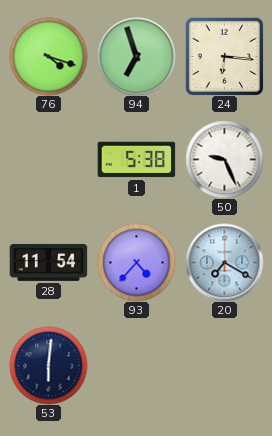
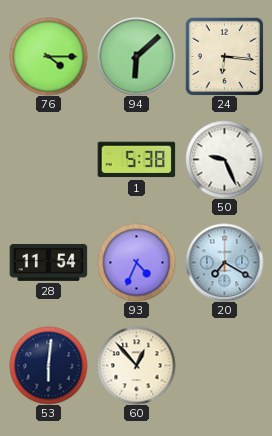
76: 4:18 -> 4:15
94: 6:57 -> 6:08
93: 4:37 -> 4:34
60: none -> 12:53
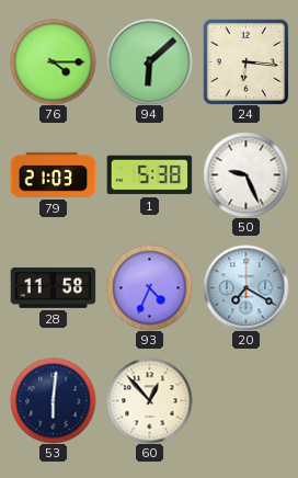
79: none -> 21:03
28: 11:54 -> 11:58
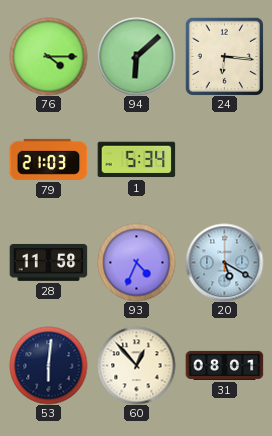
1: 5:38 -> 5:34
50: 9:26 -> none
20: 7:20 -> 5:20
31: none -> 08:01
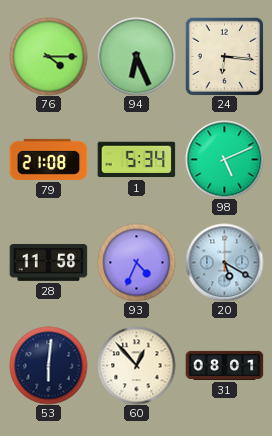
94: 6:08 -> 6:26
79: 21:03 -> 21:08
98: none -> 5:11
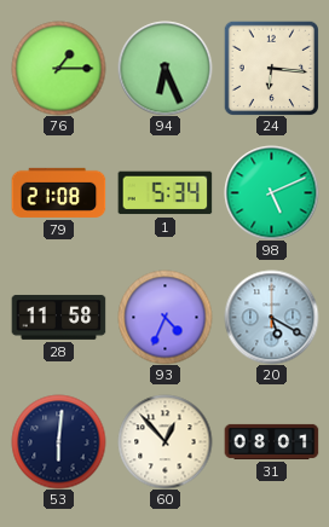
76: 4:15 -> 1:15
